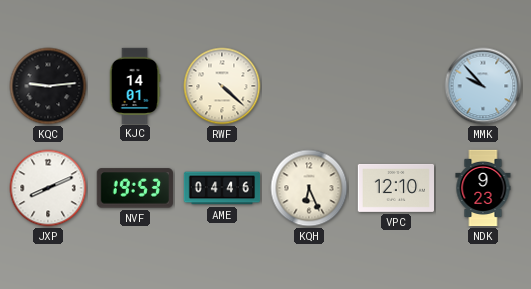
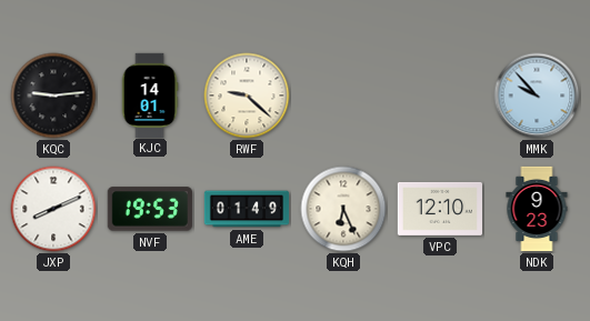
RWF: 4:22 -> 9:22
AME: 04:46 -> 01:49
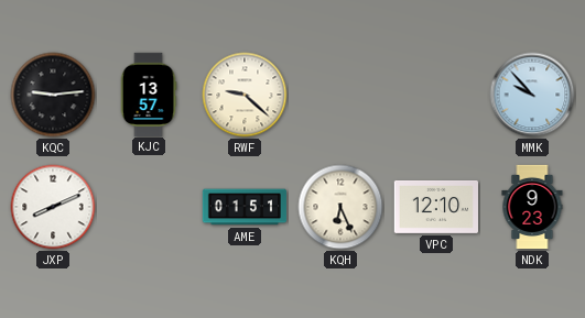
KJC: 14:01 -> 13:57
NVF: 19:53 -> none
AME: 01:49 -> 01:51
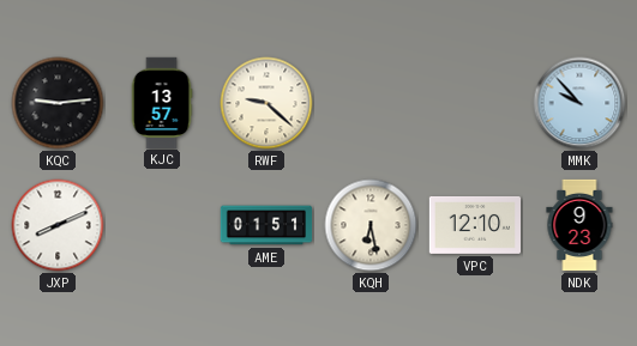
KQH: 6:26 -> 6:28
